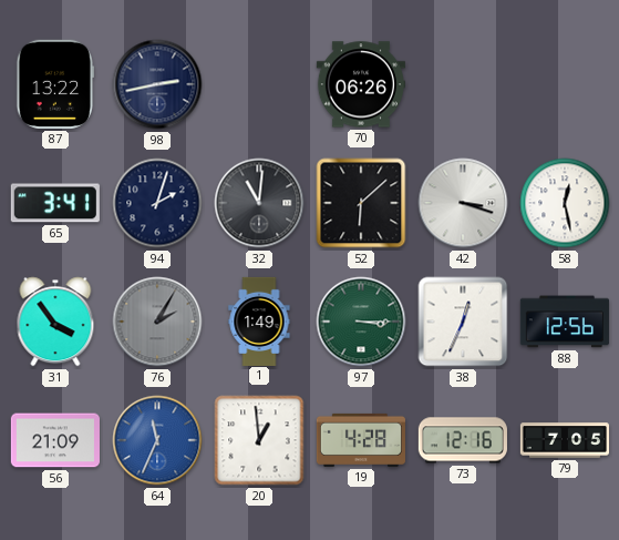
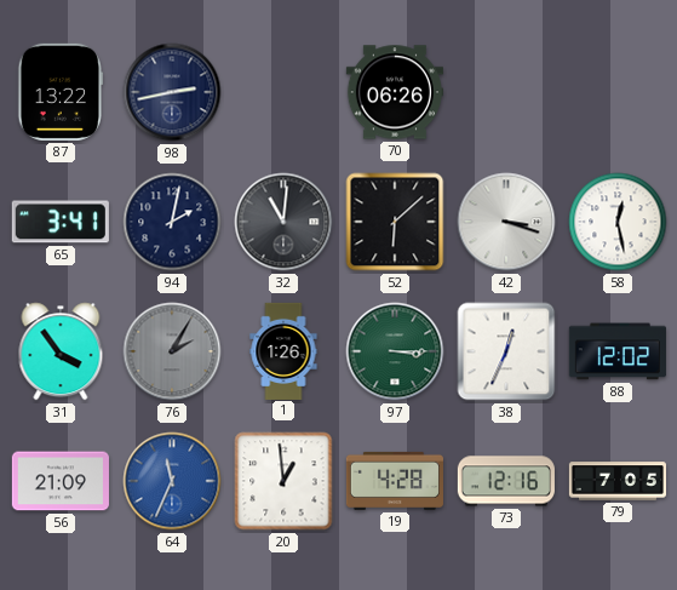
94: 2:03 -> 2:02
1: 1:49 -> 1:26
88: 12:56 -> 12:02
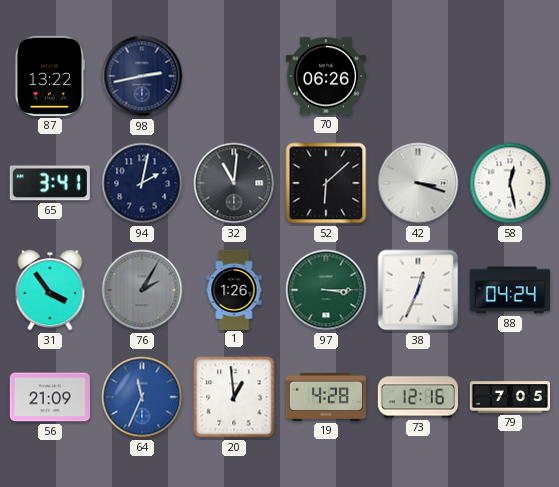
88: 12:02 -> 04:24
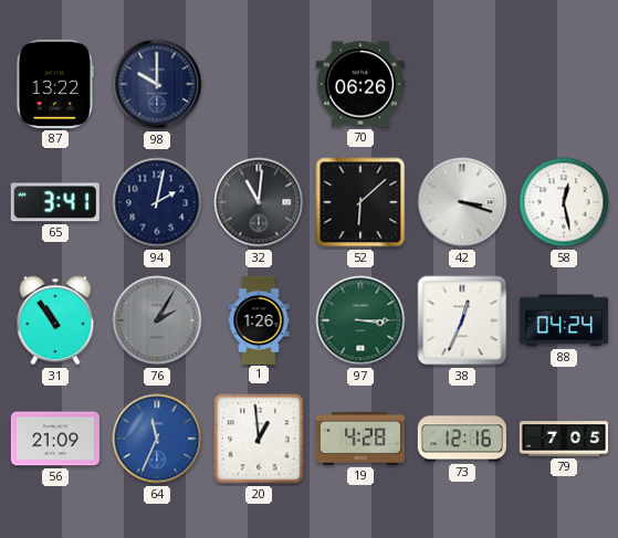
98: 2:43 -> 10:00
31: 3:54 -> 10:54
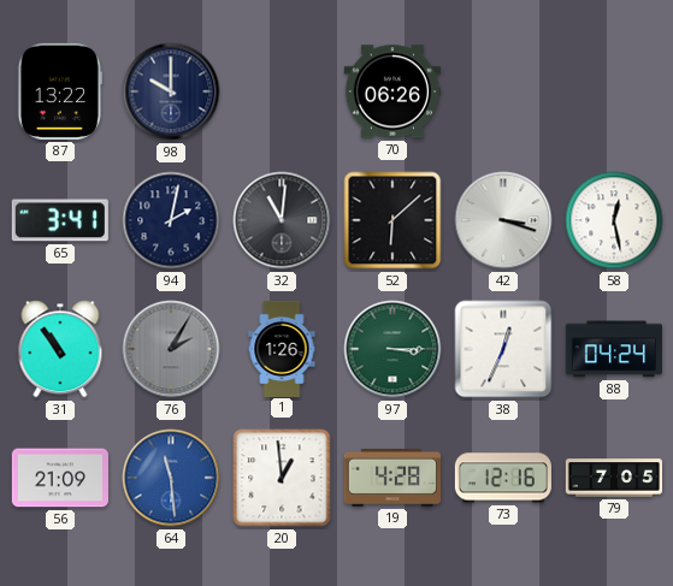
64: 11:34 -> 11:29
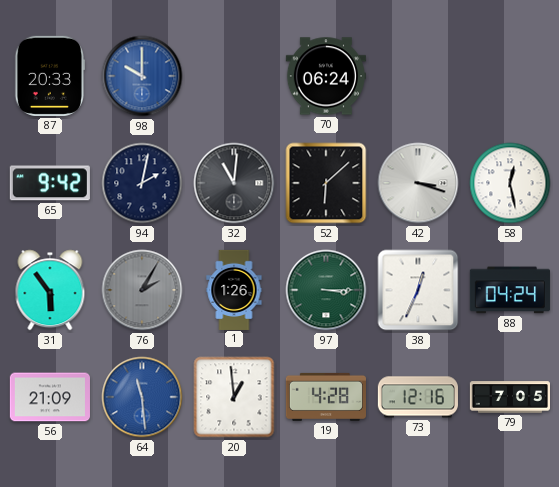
87: 13:22 -> 20:33
98 dial: navy -> blue
70: 06:26 -> 06:24
65: 3:41 -> 9:42
31: 10:54 -> 5:54
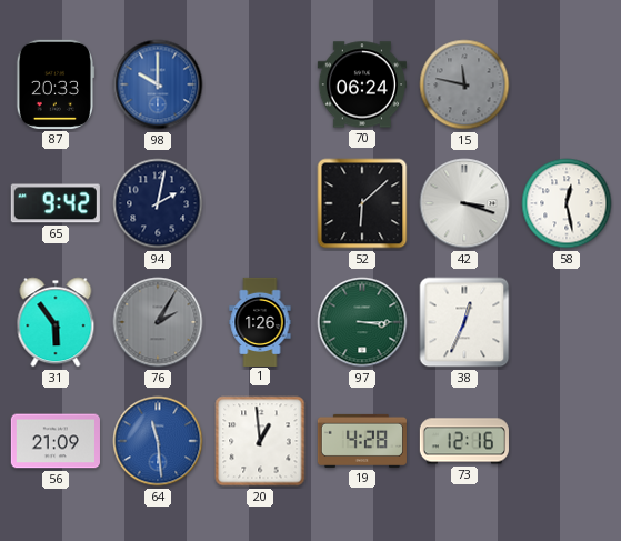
15: none -> 11:47
32: 11:01 -> none
88: 04:24 -> none
79: 7:05 -> none
